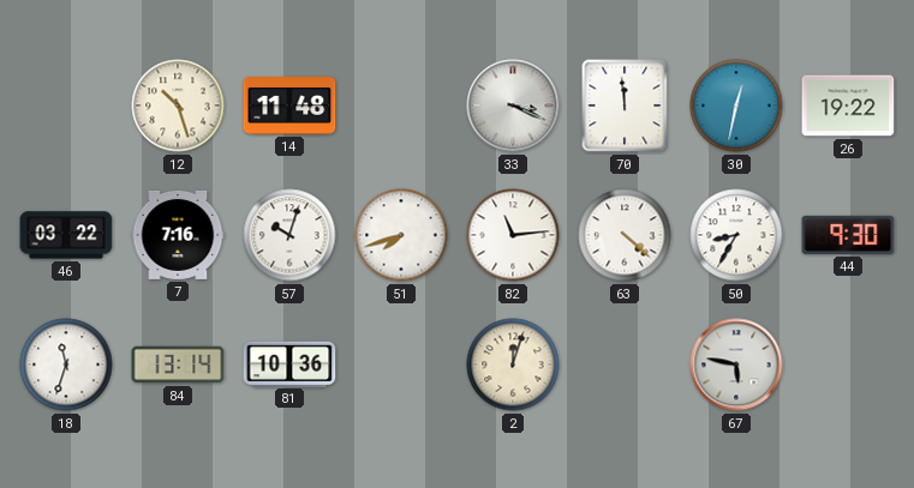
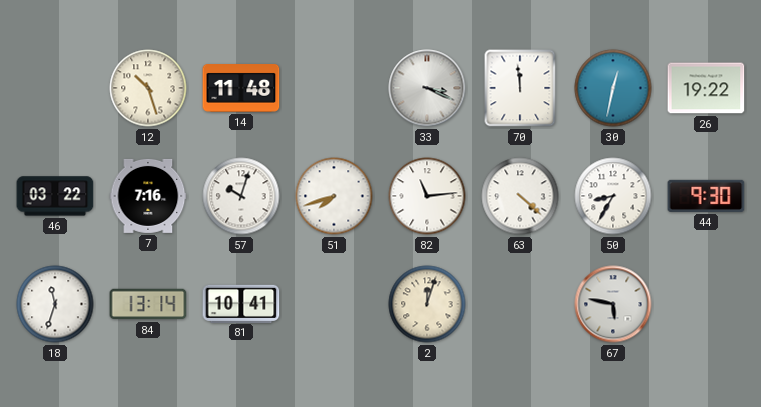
81: 10:36 -> 10:41
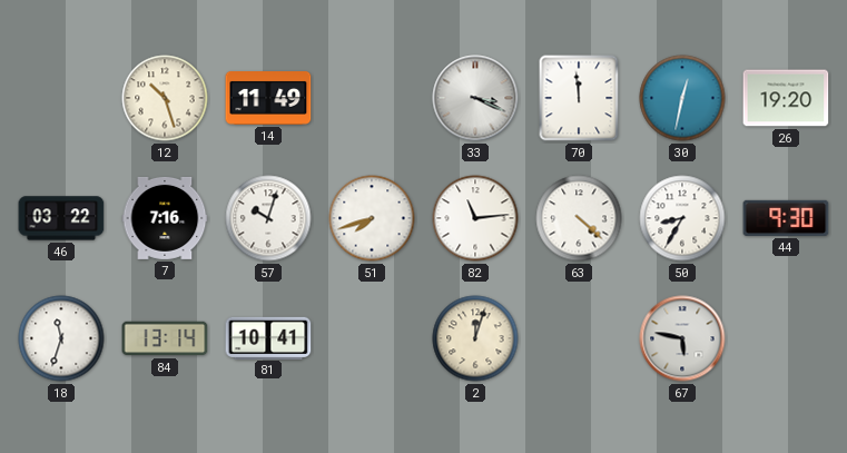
14: 11:48 -> 11:49
26: 19:22 -> 19:20
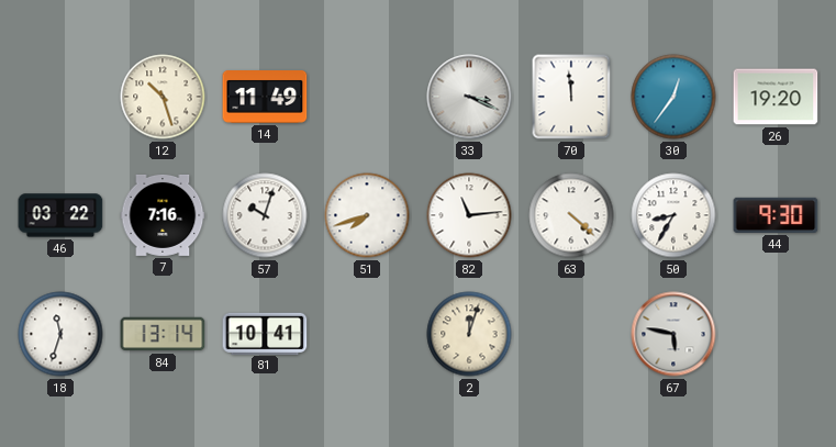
30: 12:32 -> 12:36
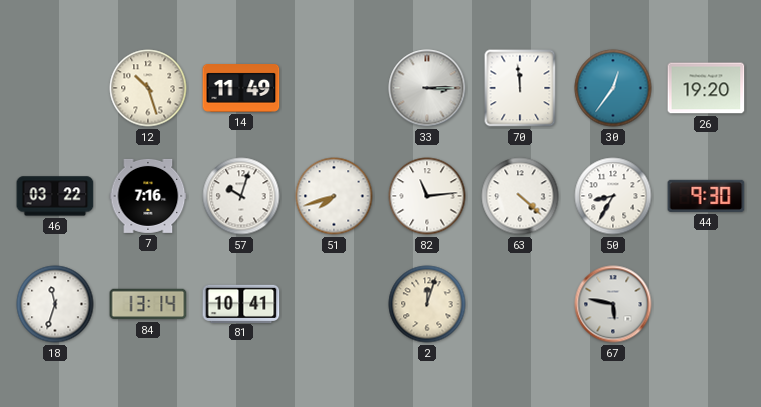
33: 3:19 -> 3:15
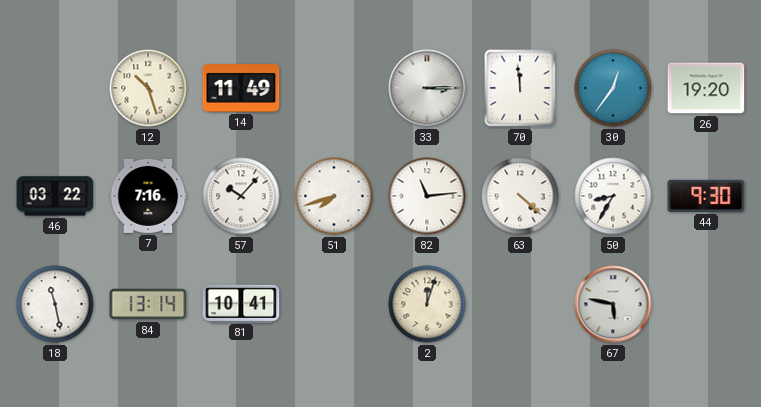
57: 10:03 -> 10:07
18: 11:33 -> 11:28
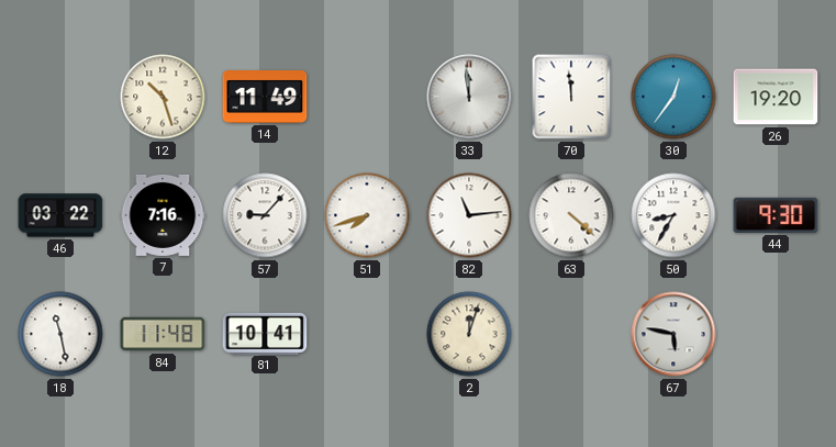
33: 3:15 -> 11:59
57: 10:07 -> 9:07
84: 13:14 -> 11:48
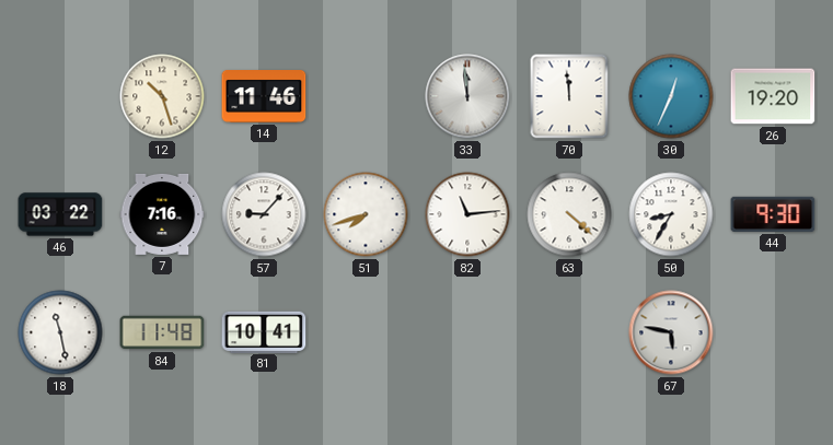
14: 11:49 -> 11:46
30: 12:36 -> 12:34
2: 12:03 -> none
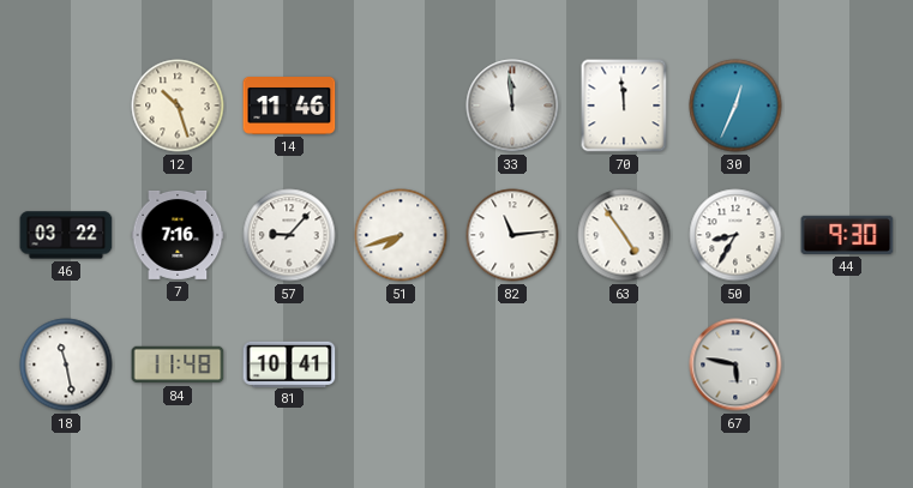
26: 19:20 -> none
63: 4:22 -> 4:54
